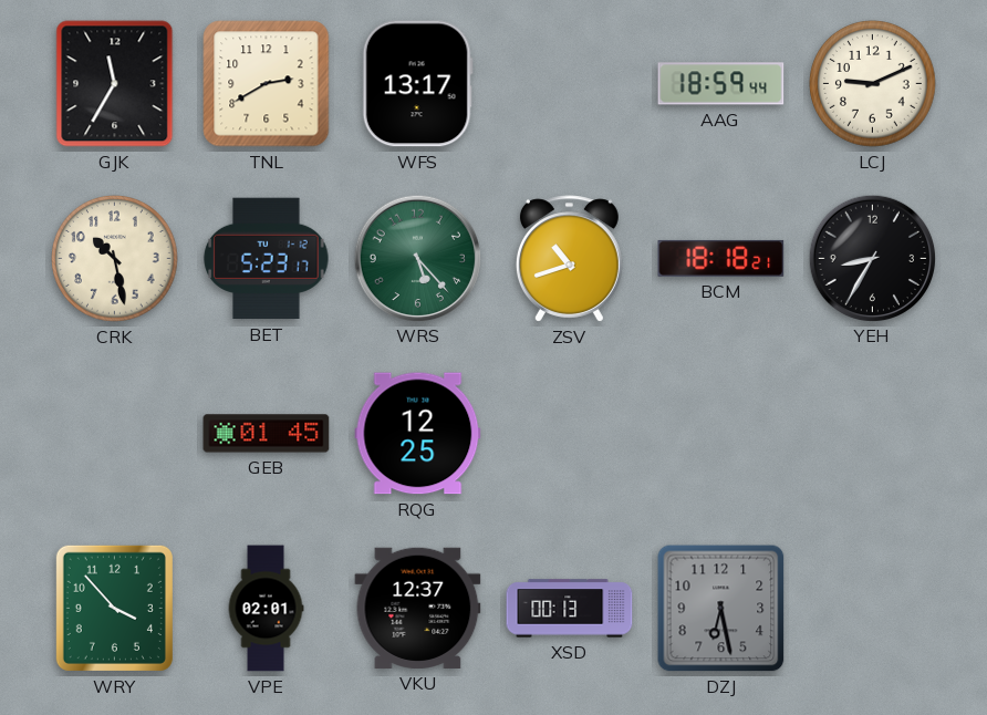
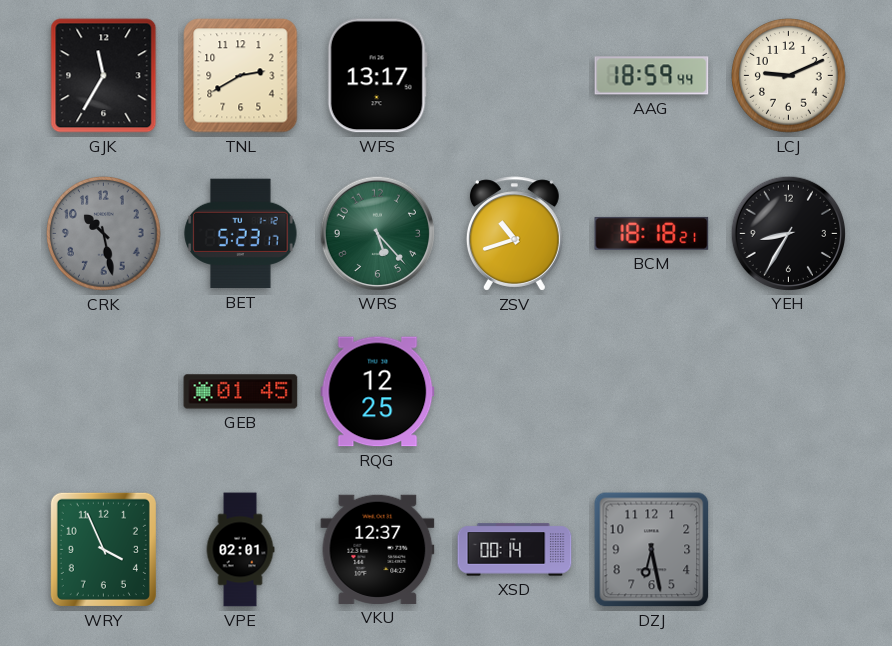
CRK dial: cream -> grey
WRY: 3:53 -> 3:56
XSD: 00:13 -> 00:14
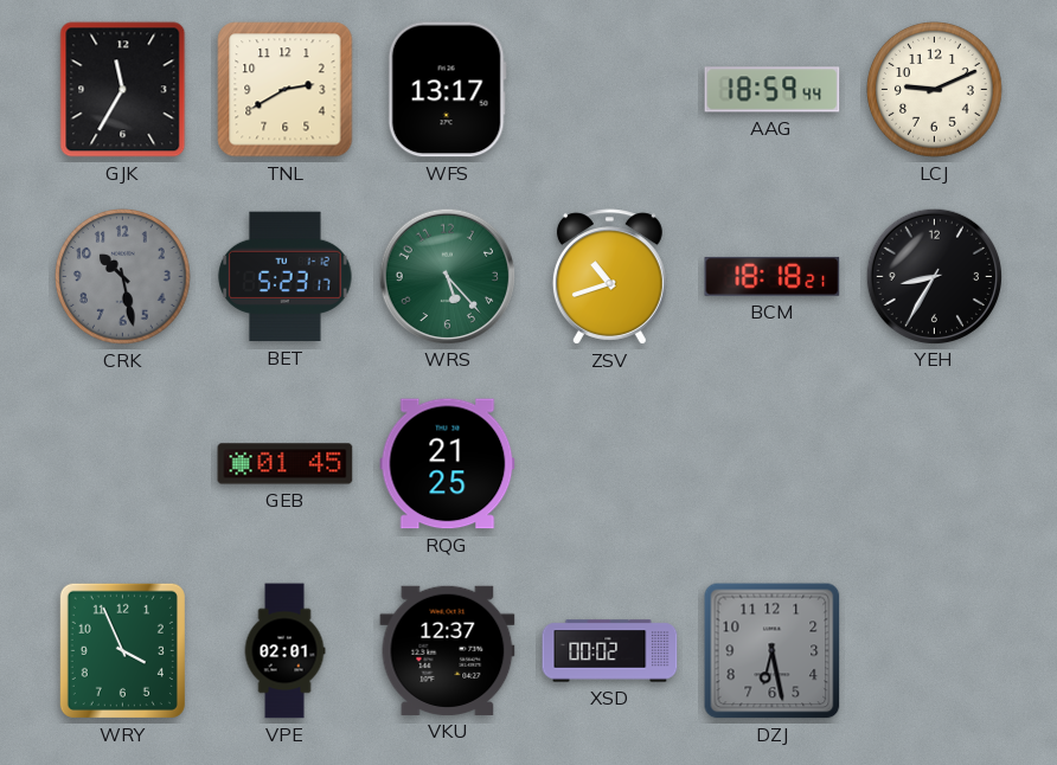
RQG: 12:25 -> 21:25
XSD: 00:14 -> 00:02
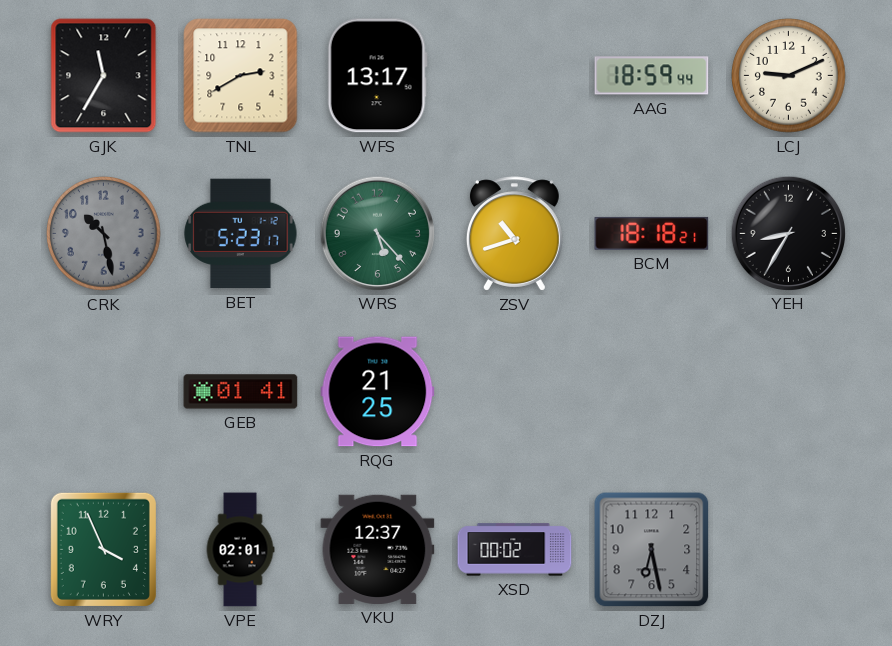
GEB: 01:45 -> 01:41
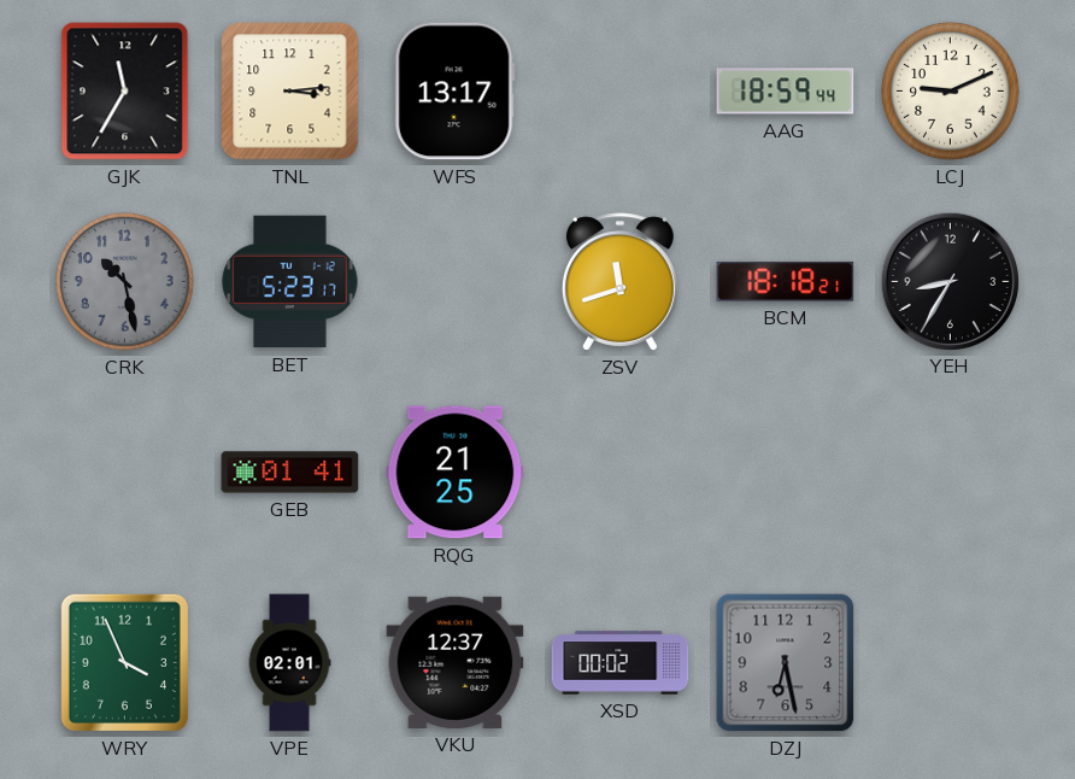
TNL: 2:40 -> 3:14
WRS: 5:23 -> none
ZSV: 10:42 -> 11:42
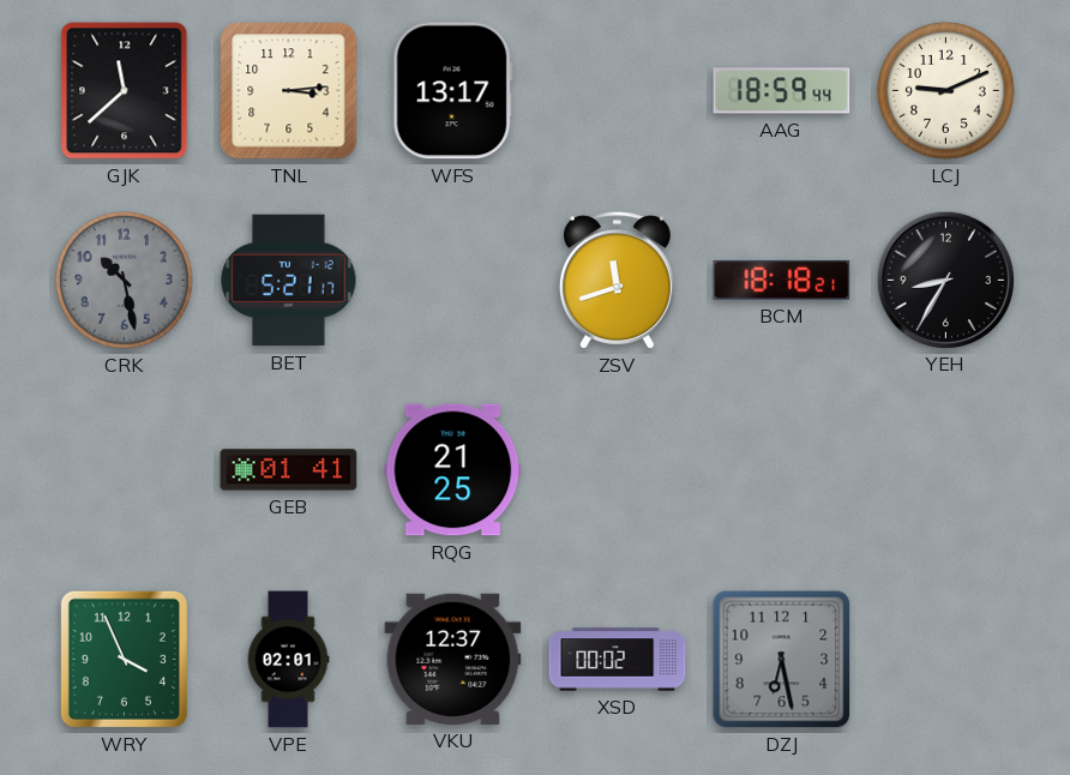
GJK: 11:35 -> 11:38
BET: 5:23 -> 5:21
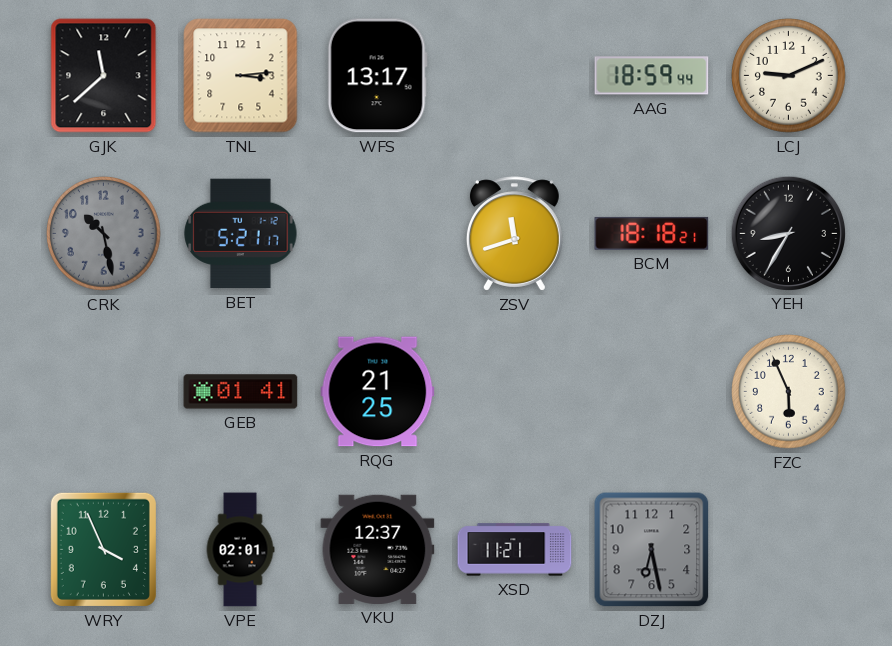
FZC: none -> 5:56
XSD: 00:02 -> 11:21
